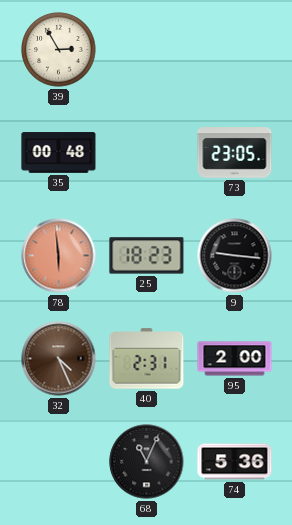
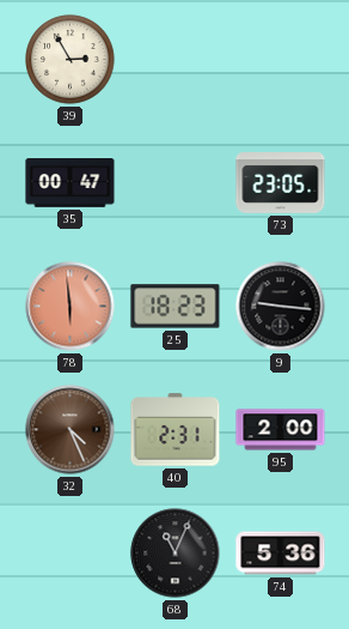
35: 00:48 -> 00:47
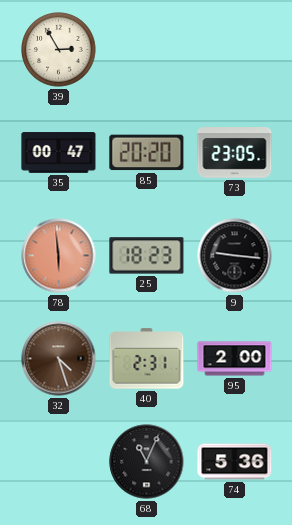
85: none -> 20:20
32: 4:26 -> 4:27
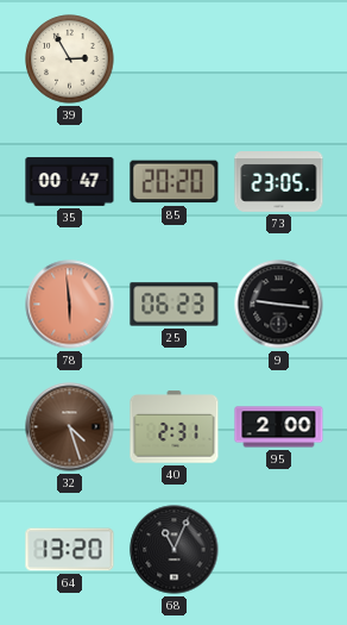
25: 18:23 -> 06:23
64: none -> 13:20
74: 5:36 -> none
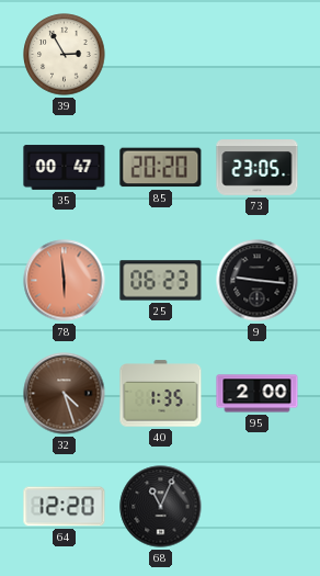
40: 2:31 -> 1:35
64: 13:20 -> 12:20
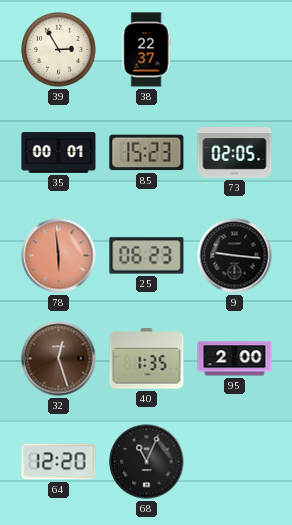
38: none -> 22:37
35: 00:47 -> 00:01
85: 20:20 -> 15:23
73: 23:05 -> 02:05
32: 4:27 -> 12:27
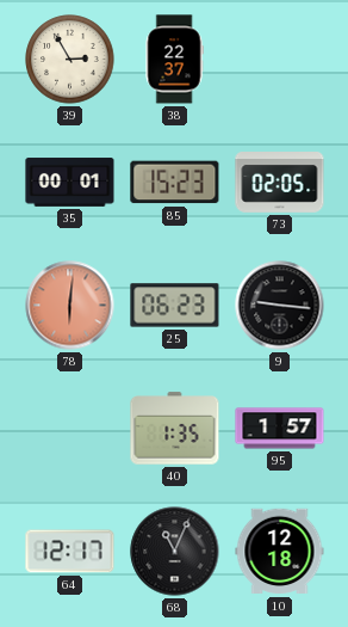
78: 5:59 -> 6:01
32: 12:27 -> none
95: 2:00 -> 1:57
64: 12:20 -> 12:17
10: none -> 12:18
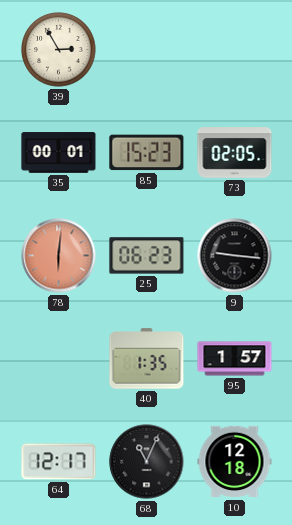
38: 22:37 -> none
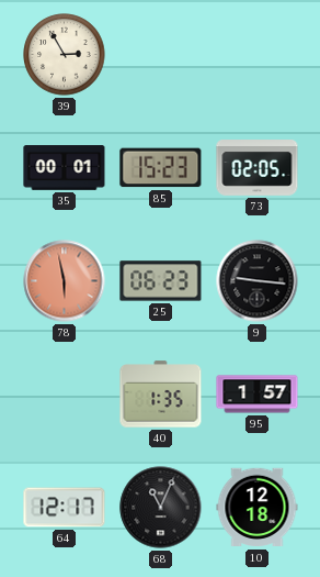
78: 6:01 -> 5:58
